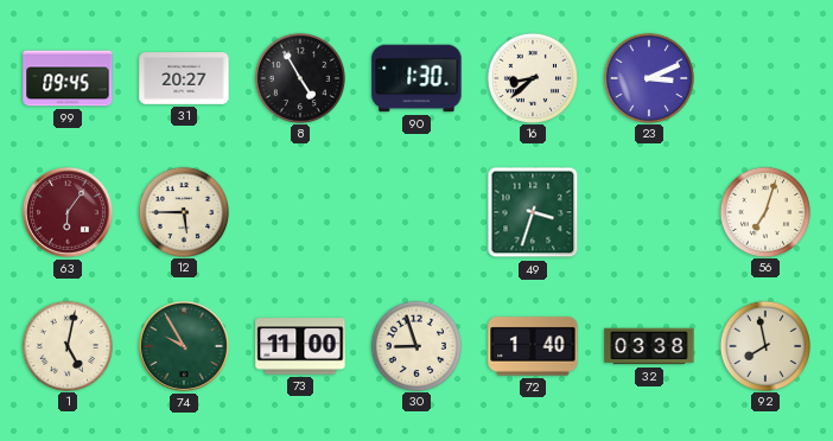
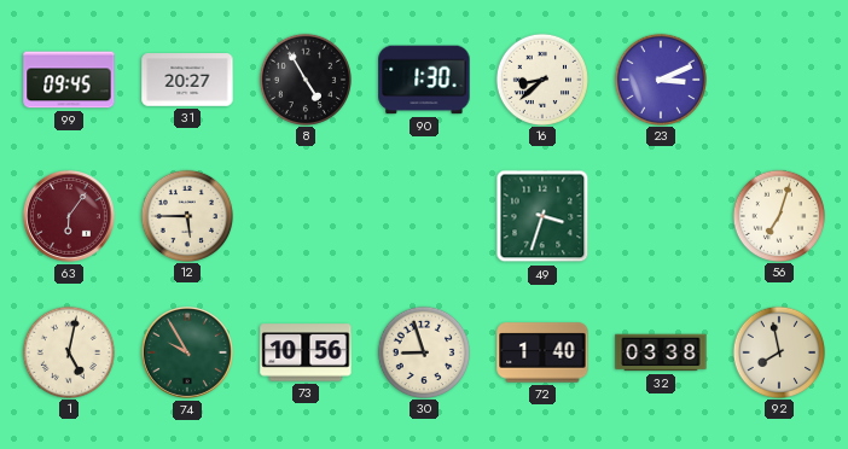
73: 11:00 -> 10:56
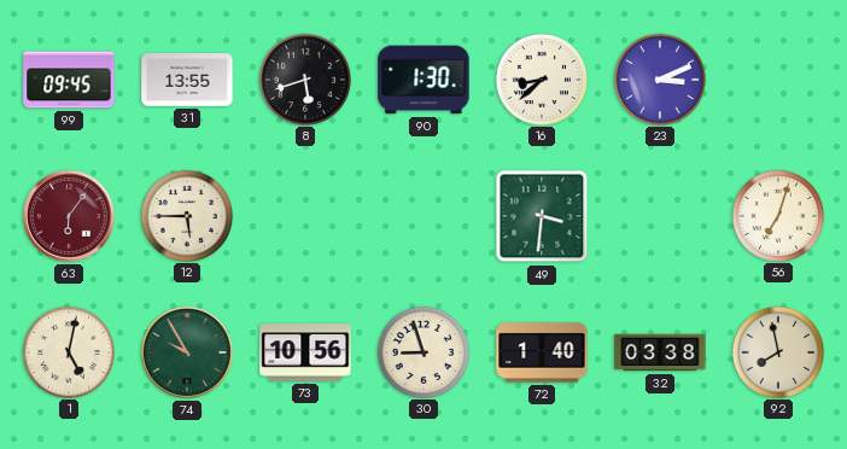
31: 20:27 -> 13:55
8: 4:55 -> 5:42
49: 3:33 -> 3:31
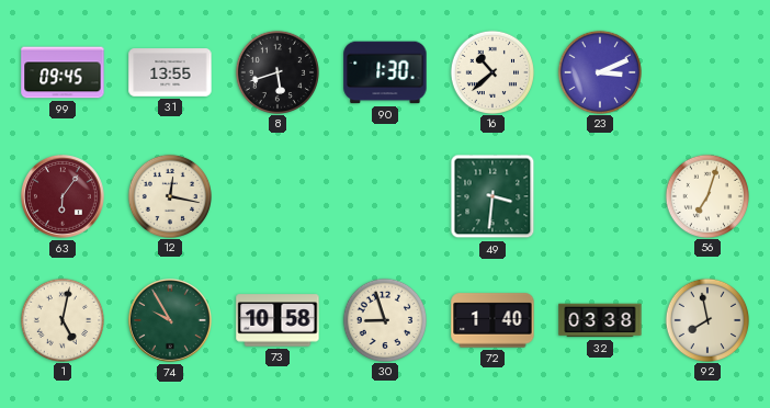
16: 8:38 -> 10:38
12: 5:45 -> 12:17
73: 10:56 -> 10:58
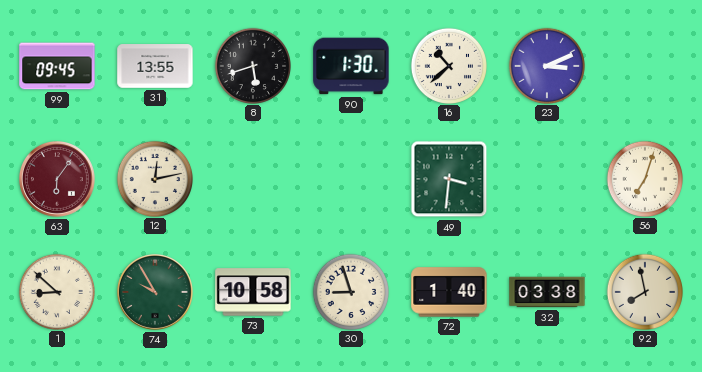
12: 12:17 -> 12:13
1: 5:02 -> 8:52
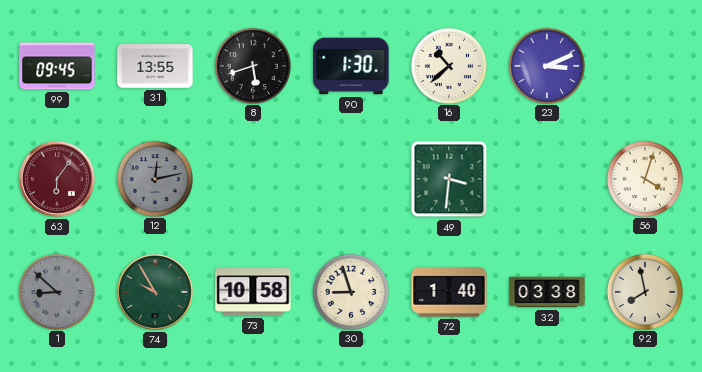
12 dial: cream -> grey
56: 7:03 -> 4:03
1 dial: cream -> grey
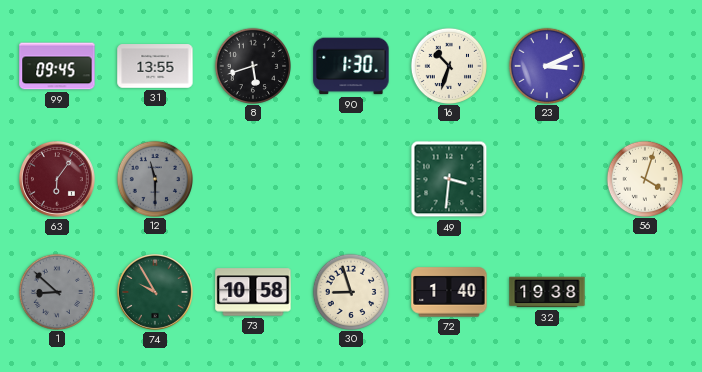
16: 10:38 -> 10:33
12: 12:13 -> 11:30
32: 03:38 -> 19:38
92: 7:58 -> none
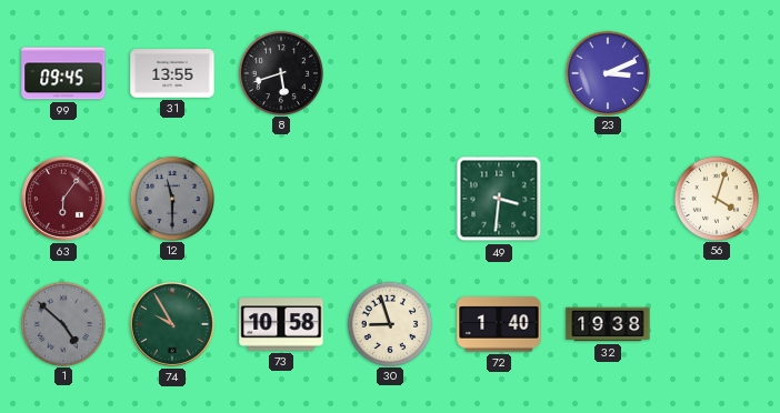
90: 1:30 -> none
16: 10:33 -> none
1: 8:52 -> 4:52
